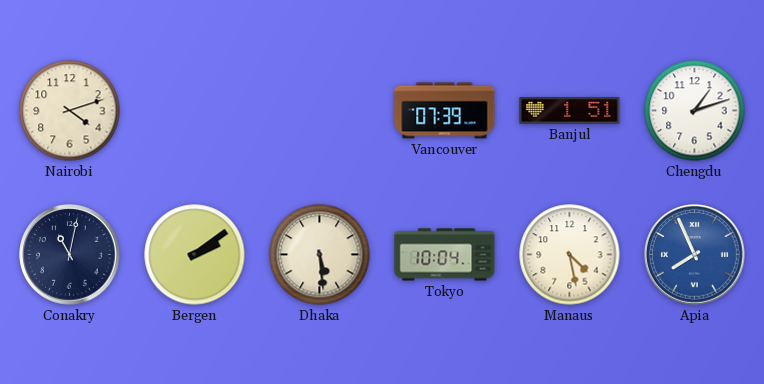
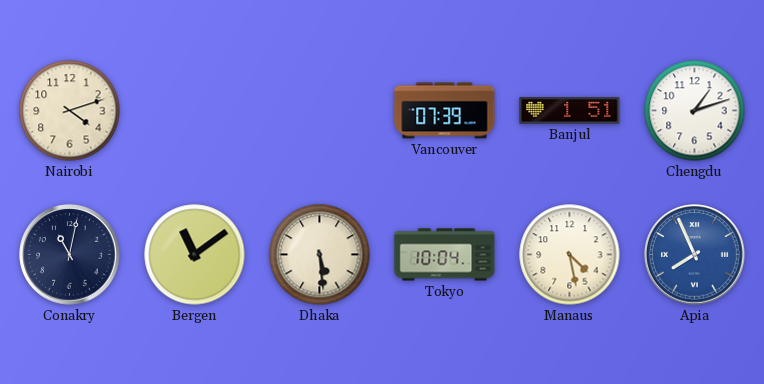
Bergen: 2:09 -> 11:09
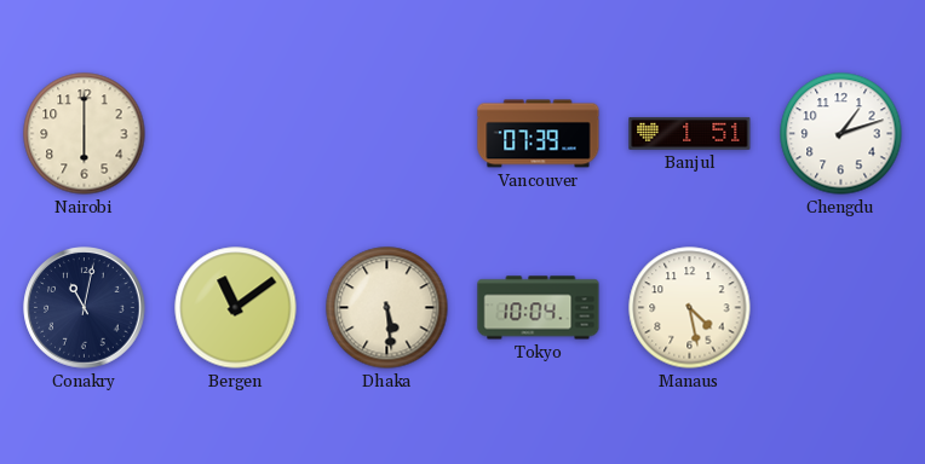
Nairobi: 4:12 -> 6:00
Apia: 7:56 -> none
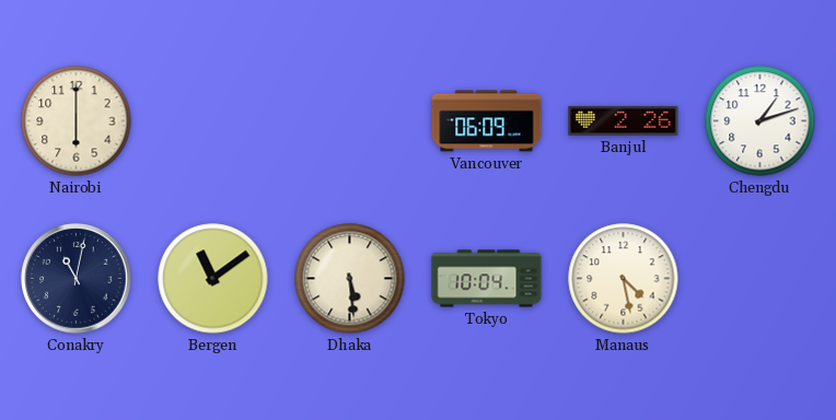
Vancouver: 07:39 -> 06:09
Banjul: 1:51 -> 2:26
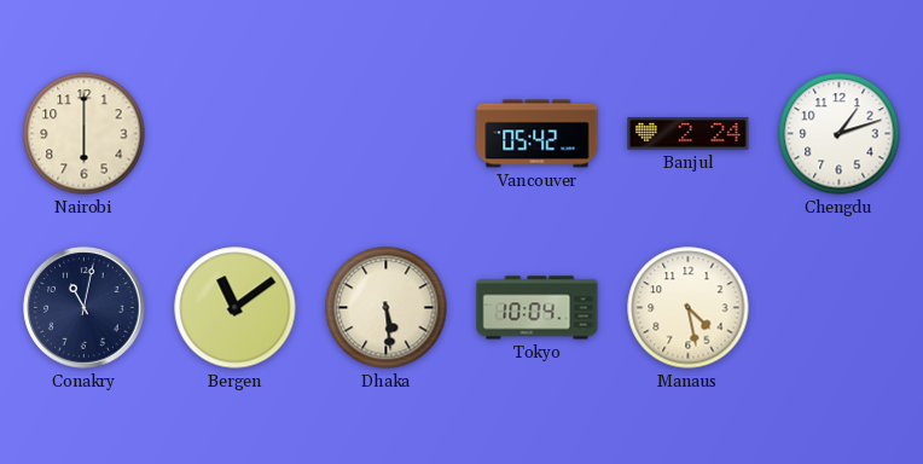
Vancouver: 06:09 -> 05:42
Banjul: 2:26 -> 2:24
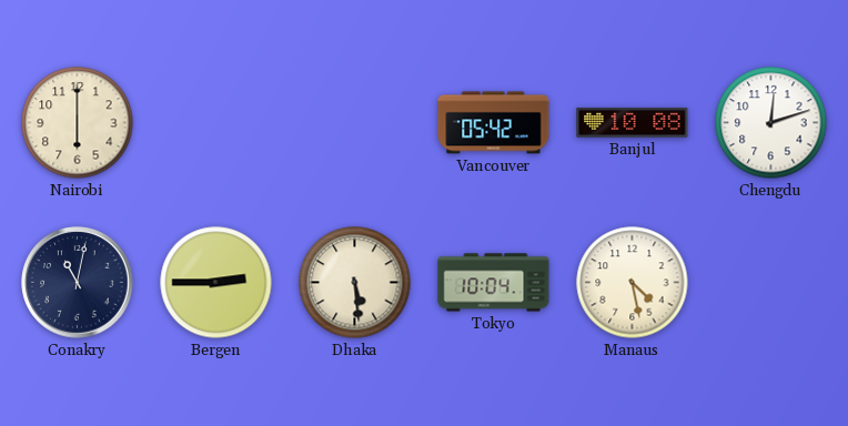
Banjul: 2:24 -> 10:08
Chengdu: 1:12 -> 12:12
Bergen: 11:09 -> 2:45
